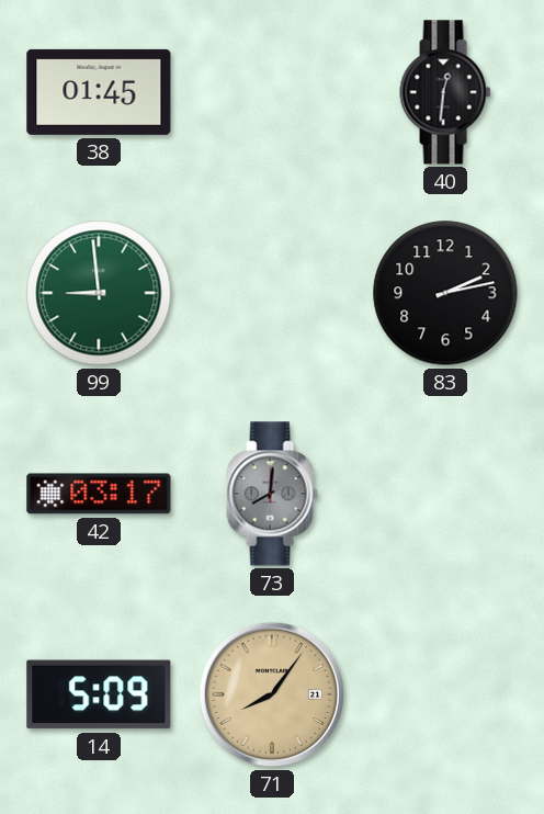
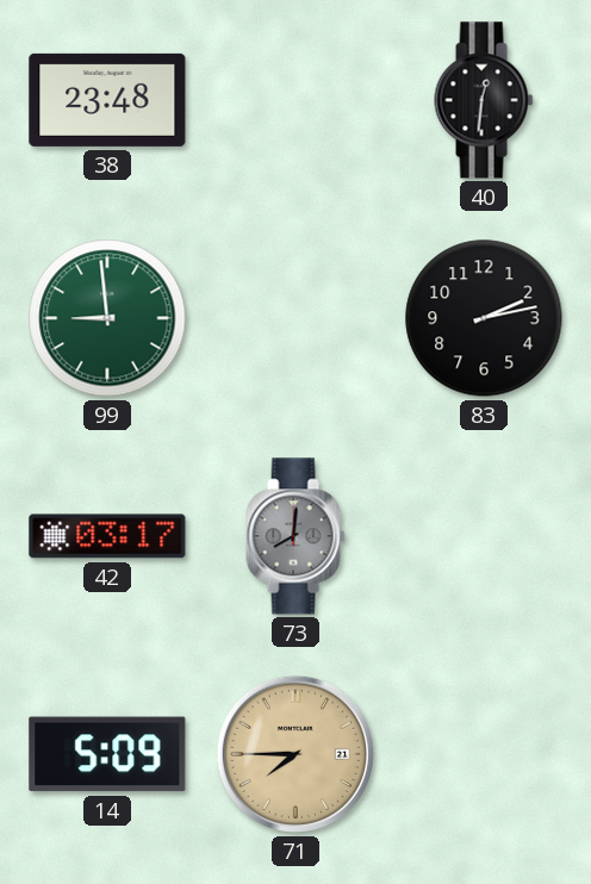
38: 01:45 -> 23:48
71: 8:06 -> 7:45
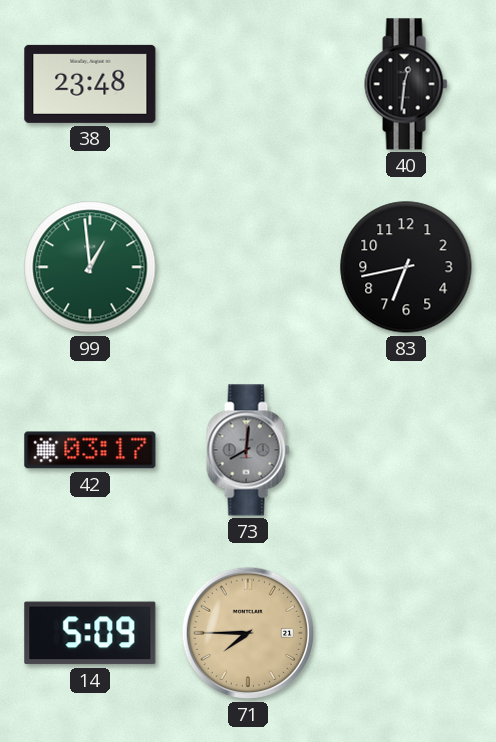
99: 8:59 -> 12:59
83: 2:13 -> 6:43
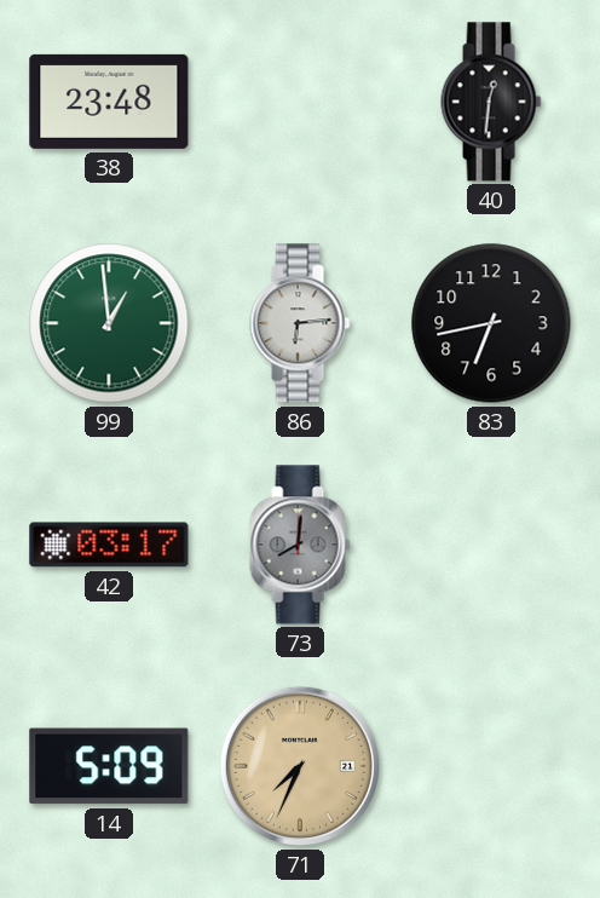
86: none -> 6:14
71: 7:45 -> 7:34
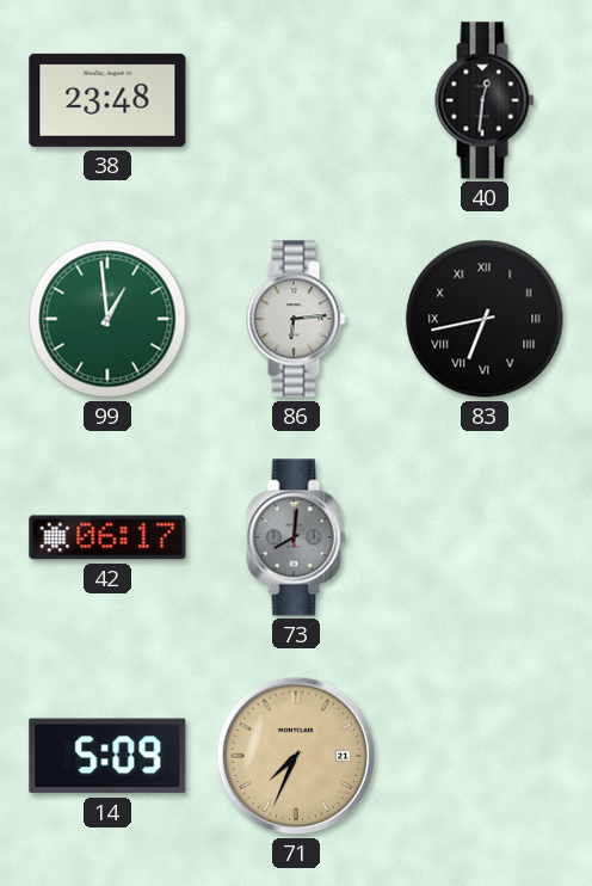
83 numerals: Arabic -> Roman
42: 03:17 -> 06:17
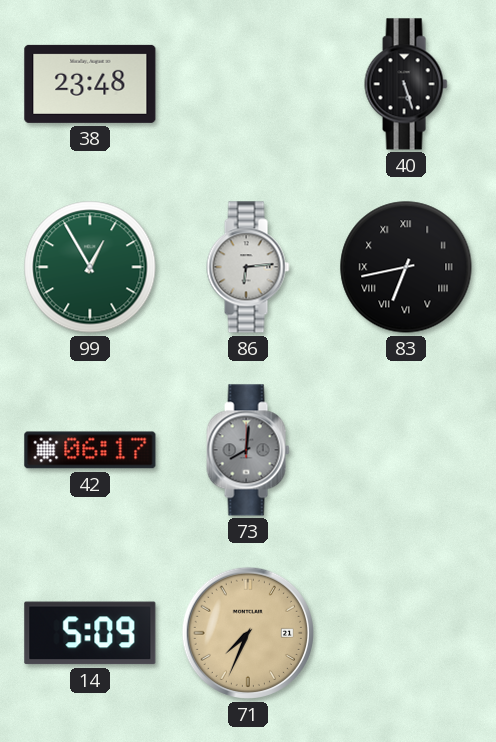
40: 12:31 -> 5:27
99: 12:59 -> 12:55
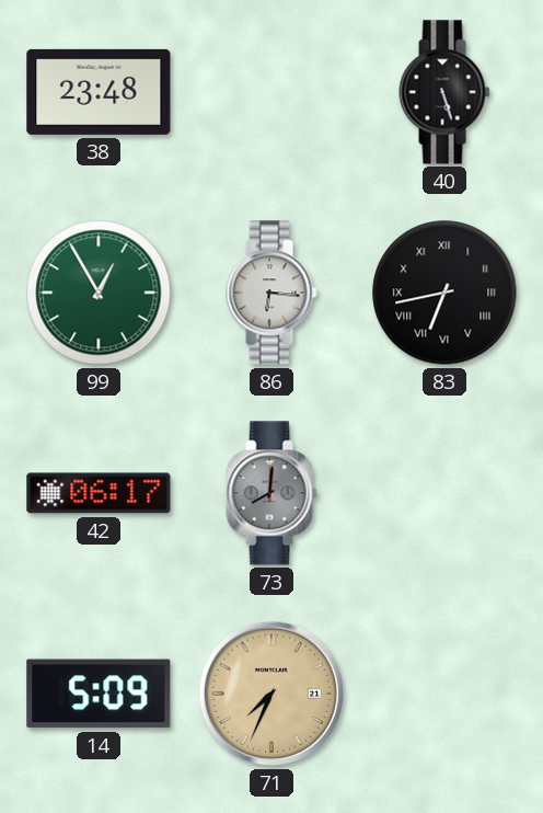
86: 6:14 -> 6:16
